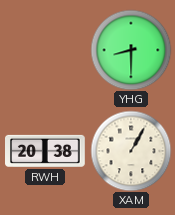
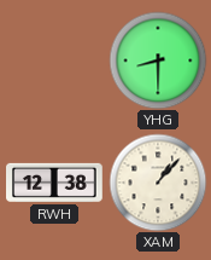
RWH: 20:38 -> 12:38
XAM: 1:05 -> 1:07
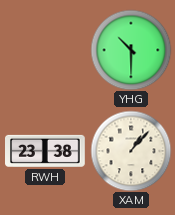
YHG: 8:30 -> 10:30
RWH: 12:38 -> 23:38
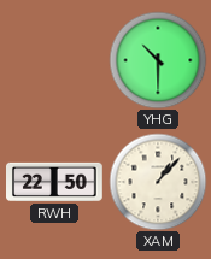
RWH: 23:38 -> 22:50
